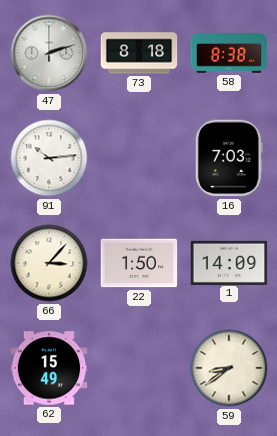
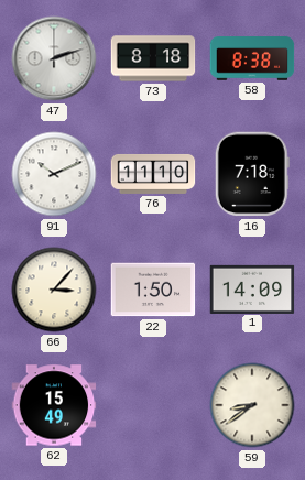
91: 10:14 -> 10:11
76: none -> 11:10
16: 7:03 -> 7:18
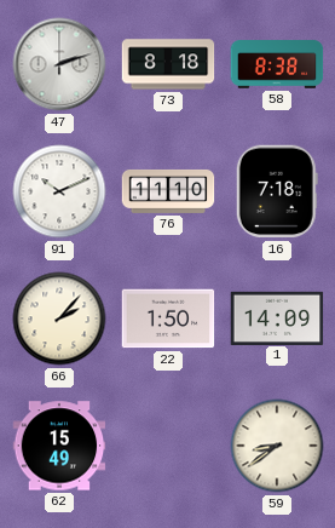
66: 3:07 -> 2:07
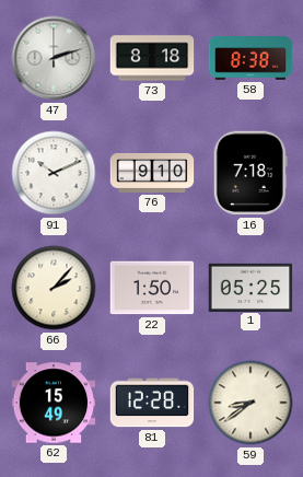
76: 11:10 -> 9:10
1: 14:09 -> 05:25
81: none -> 12:28
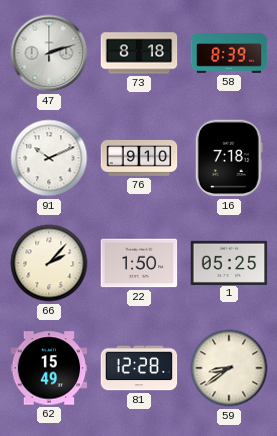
58: 8:38 -> 8:39
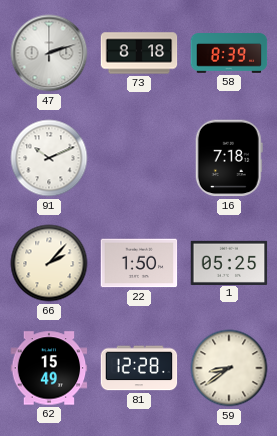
76: 9:10 -> none
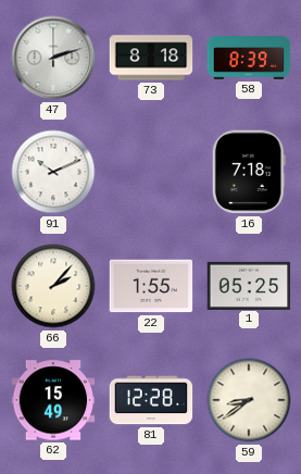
22: 1:50 -> 1:55
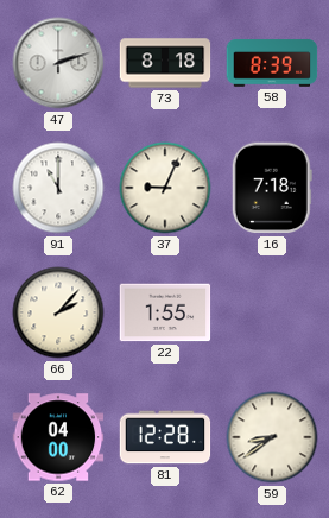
91: 10:11 -> 11:00
37: none -> 9:04
1: 05:25 -> none
62: 15:49 -> 04:00
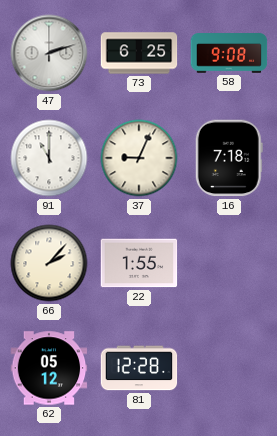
73: 8:18 -> 6:25
58: 8:39 -> 9:08
62: 04:00 -> 05:12
59: 8:39 -> none
